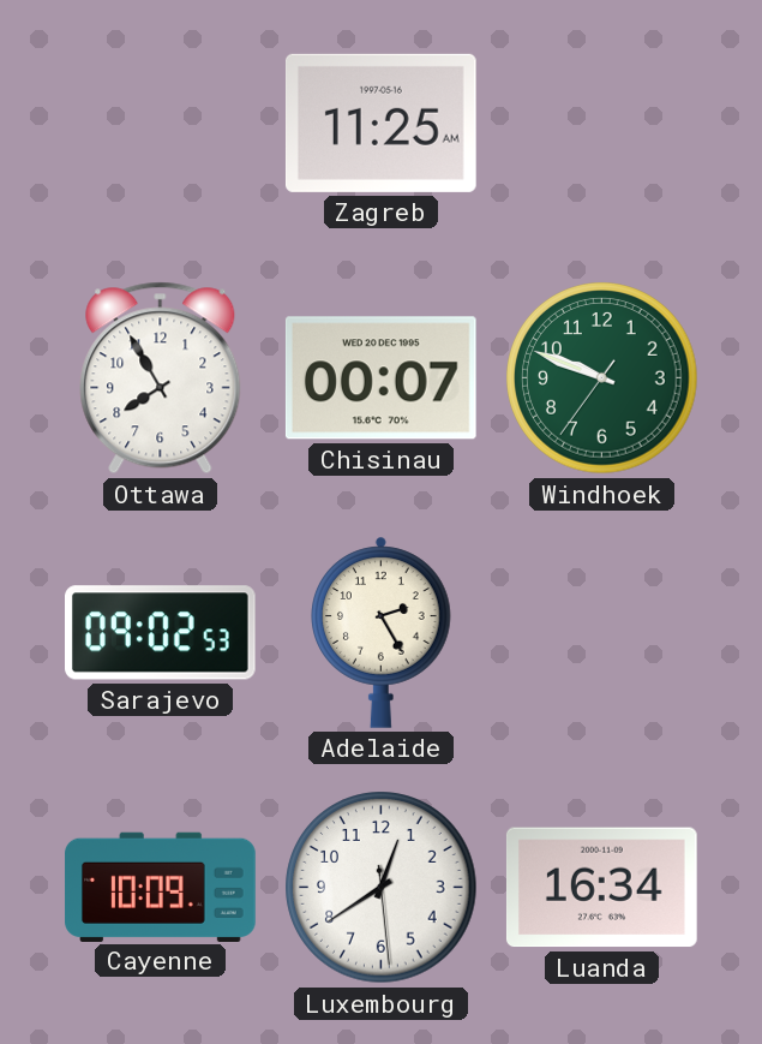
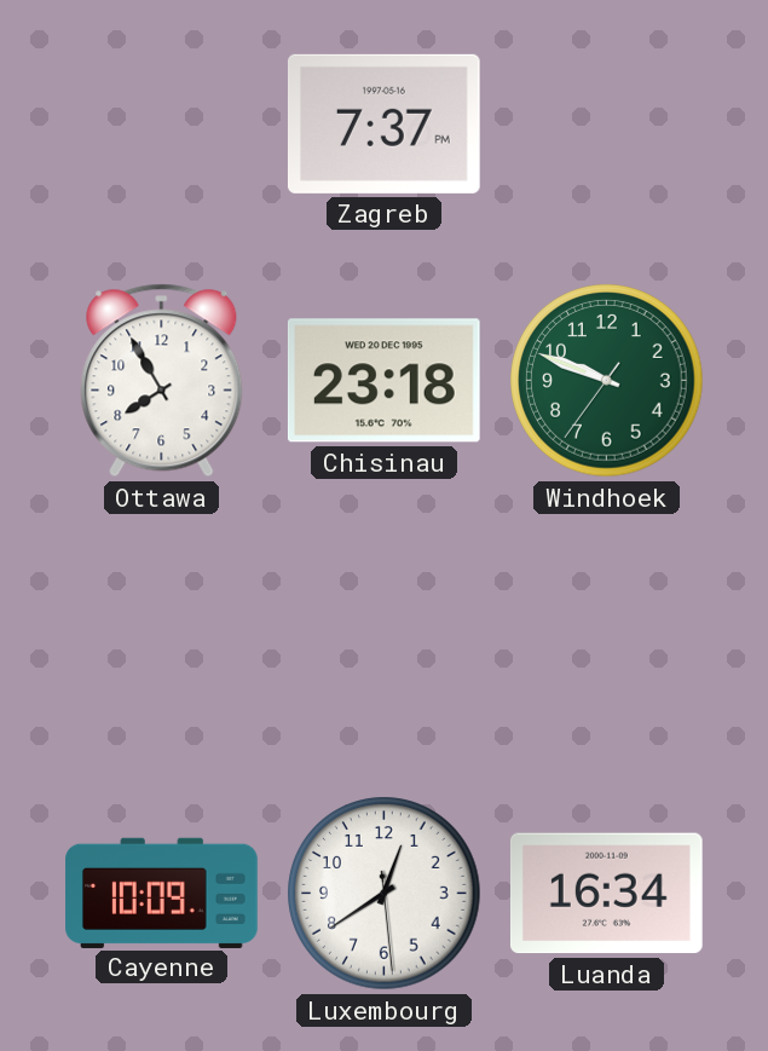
Zagreb: 11:25 -> 7:37
Chisinau: 00:07 -> 23:18
Sarajevo: 09:02 -> none
Adelaide: 2:25 -> none
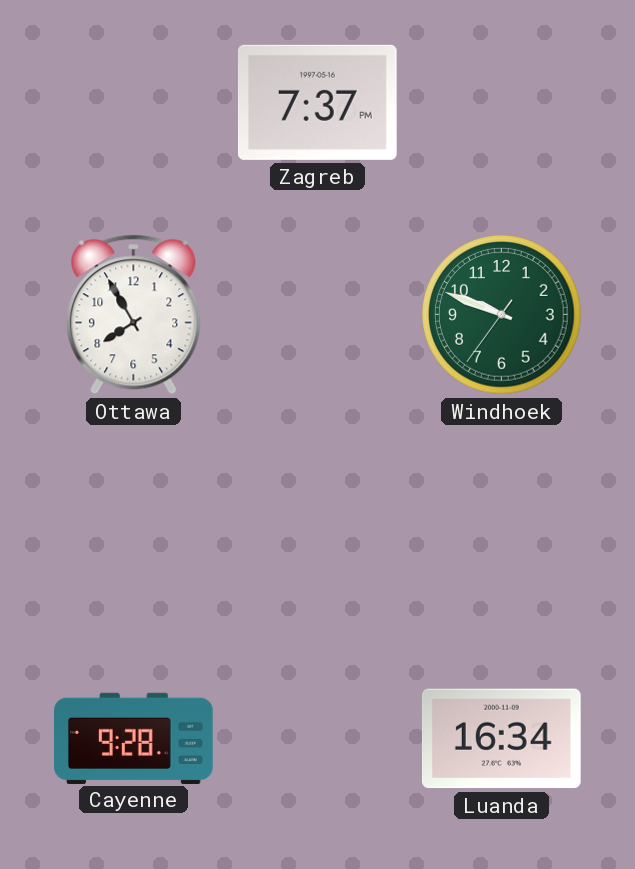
Chisinau: 23:18 -> none
Cayenne: 10:09 -> 9:28
Luxembourg: 12:39 -> none
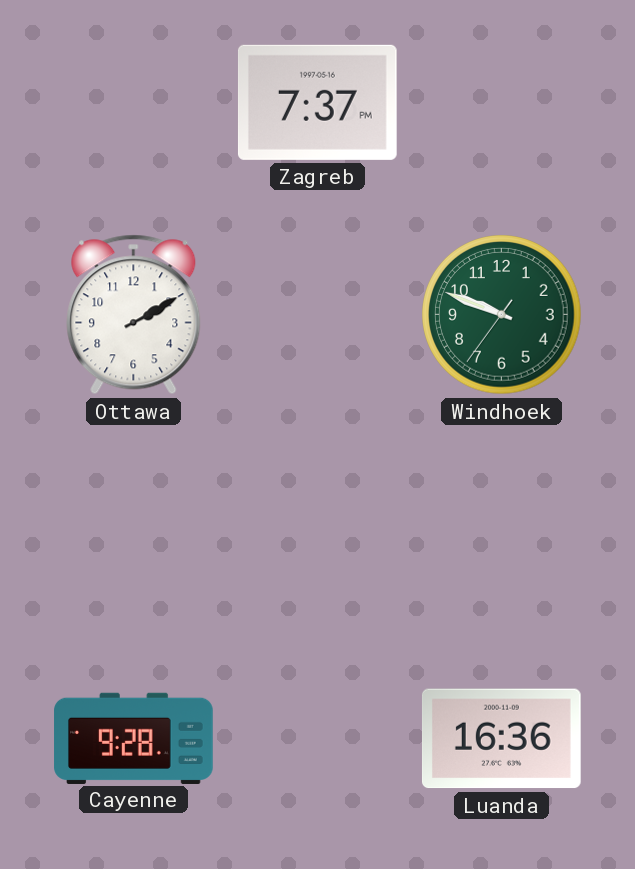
Ottawa: 7:55 -> 2:10
Luanda: 16:34 -> 16:36
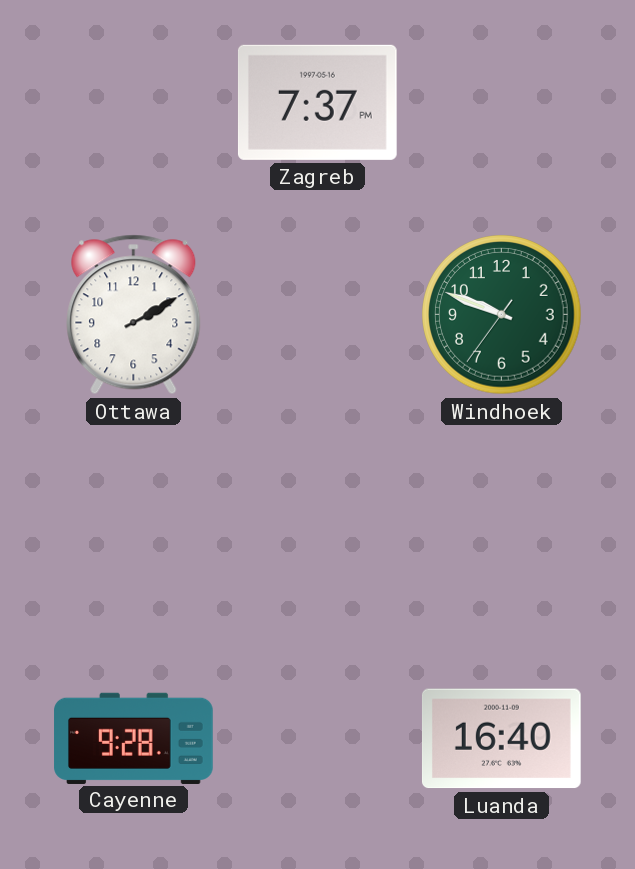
Luanda: 16:36 -> 16:40
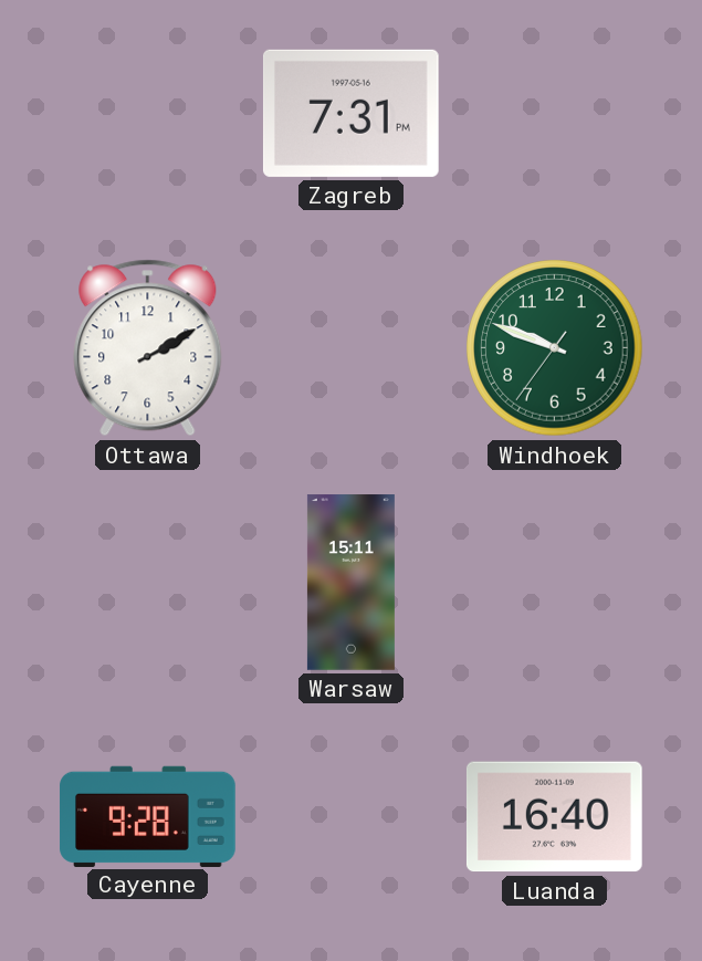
Zagreb: 7:37 -> 7:31
Warsaw: none -> 15:11
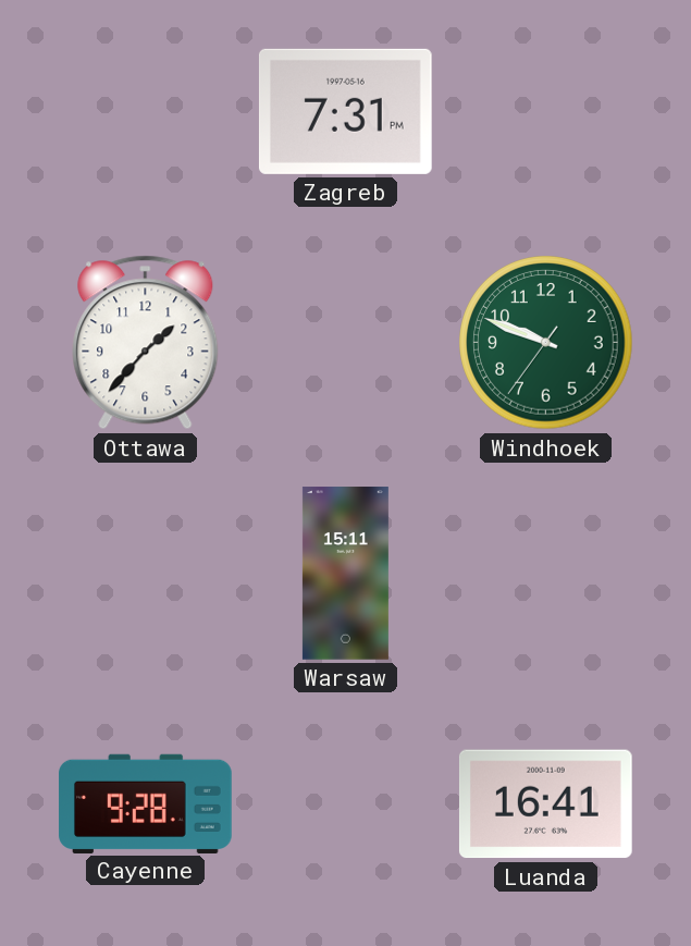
Ottawa: 2:10 -> 1:37
Luanda: 16:40 -> 16:41
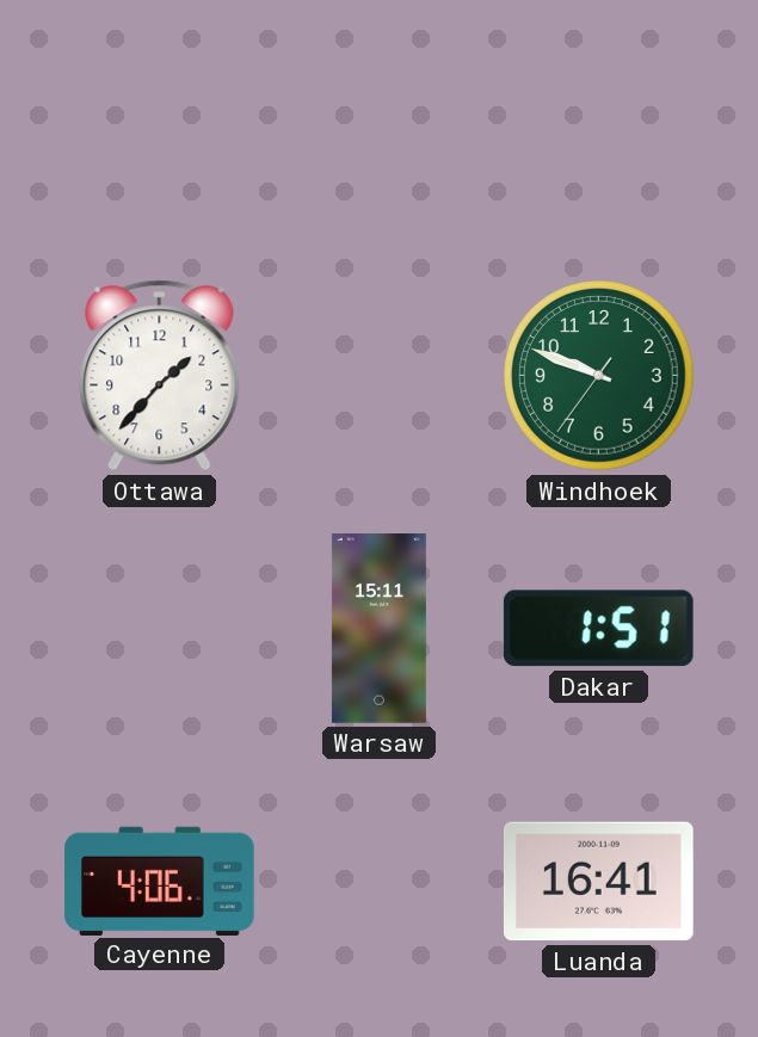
Zagreb: 7:31 -> none
Dakar: none -> 1:51
Cayenne: 9:28 -> 4:06
